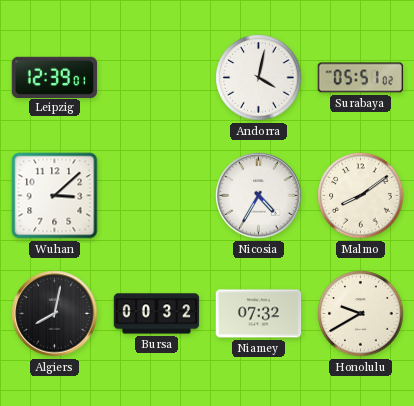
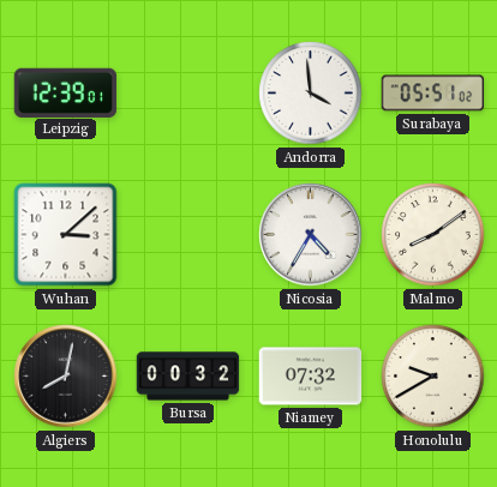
Andorra: 4:02 -> 3:59
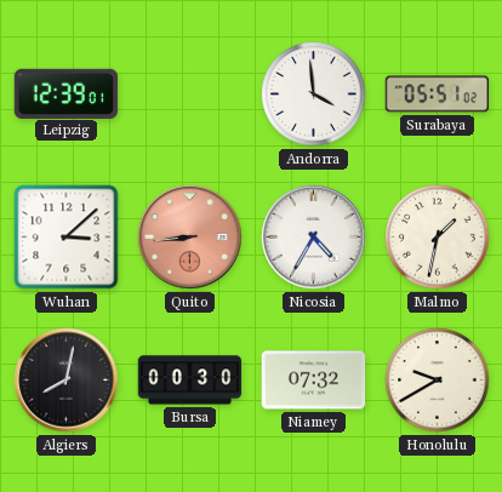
Quito: none -> 8:44
Malmo: 8:09 -> 1:32
Bursa: 00:32 -> 00:30
